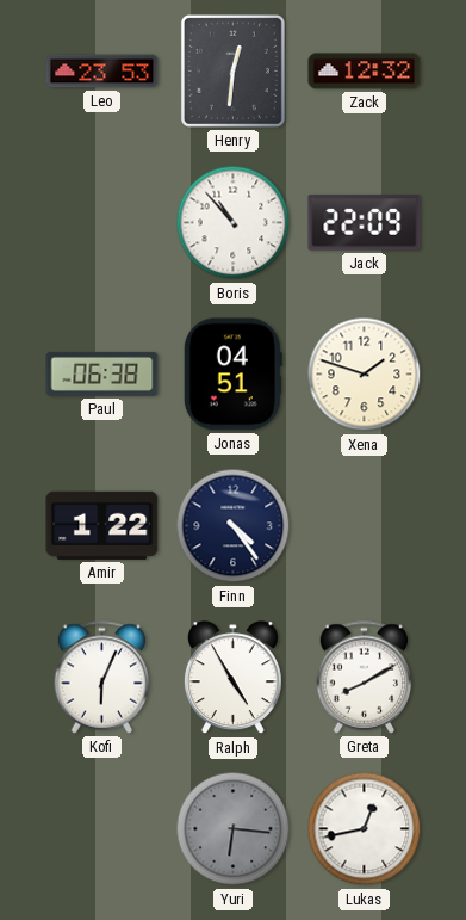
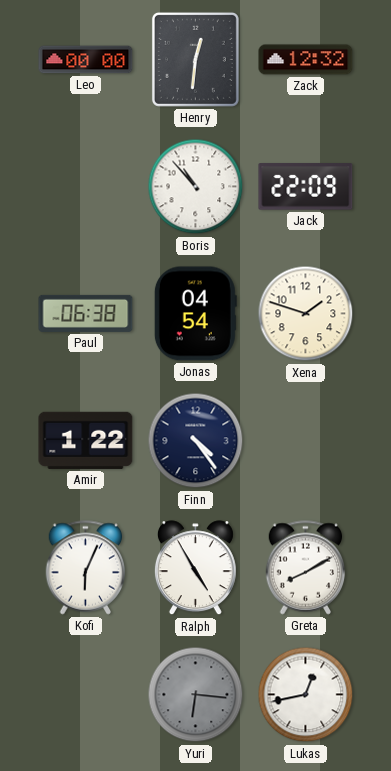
Leo: 23:53 -> 00:00
Jonas: 04:51 -> 04:54
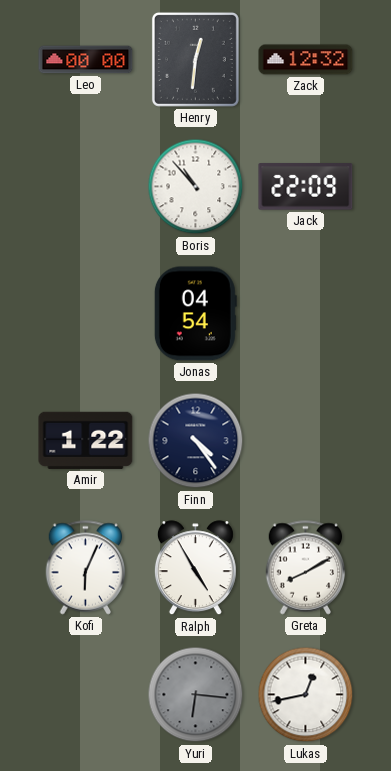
Paul: 06:38 -> none
Xena: 1:48 -> none
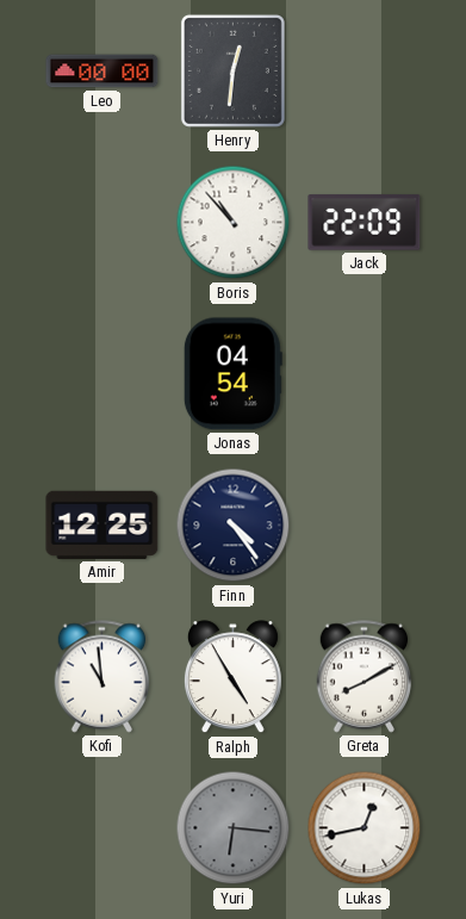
Zack: 12:32 -> none
Amir: 1:22 -> 12:25
Kofi: 6:04 -> 10:59
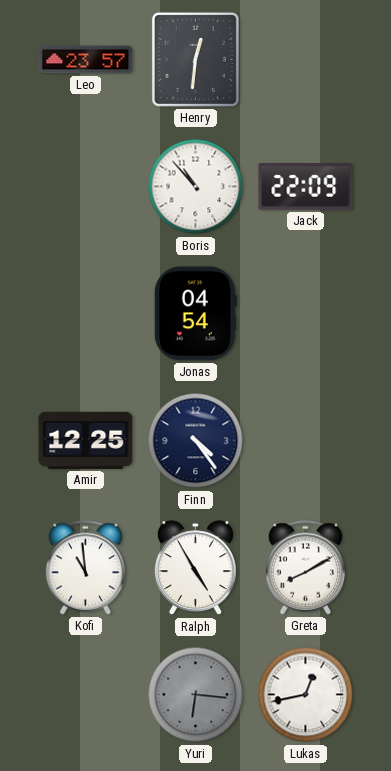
Leo: 00:00 -> 23:57
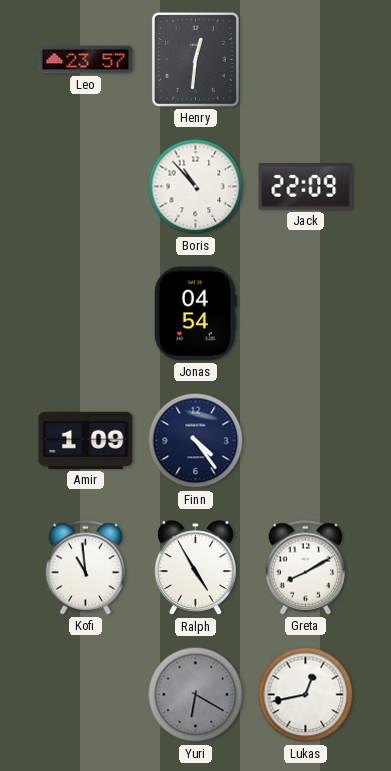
Amir: 12:25 -> 1:09
Yuri: 6:16 -> 6:20
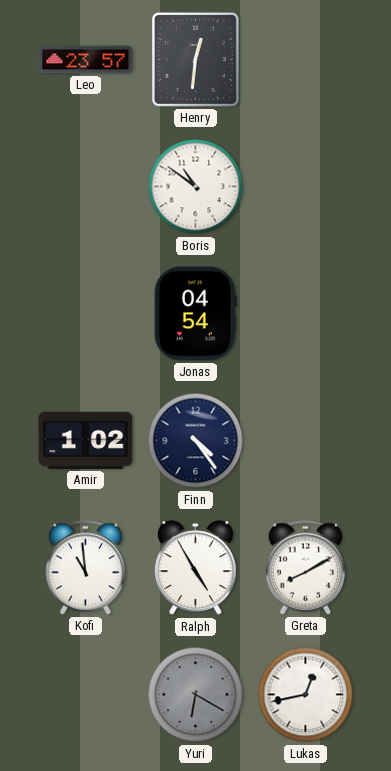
Boris: 10:53 -> 10:51
Jack: 22:09 -> none
Amir: 1:09 -> 1:02
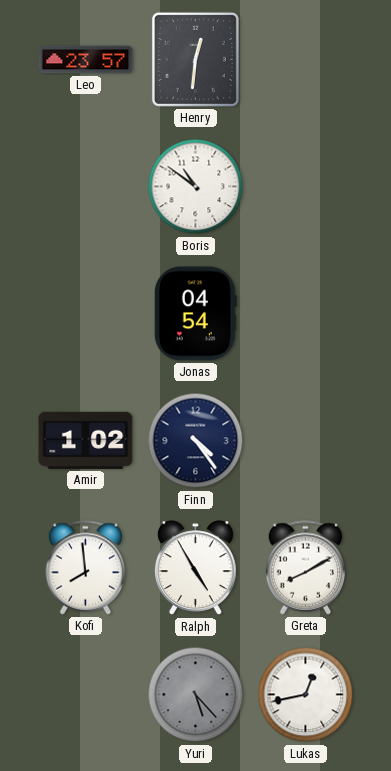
Kofi: 10:59 -> 7:59
Yuri: 6:20 -> 5:23
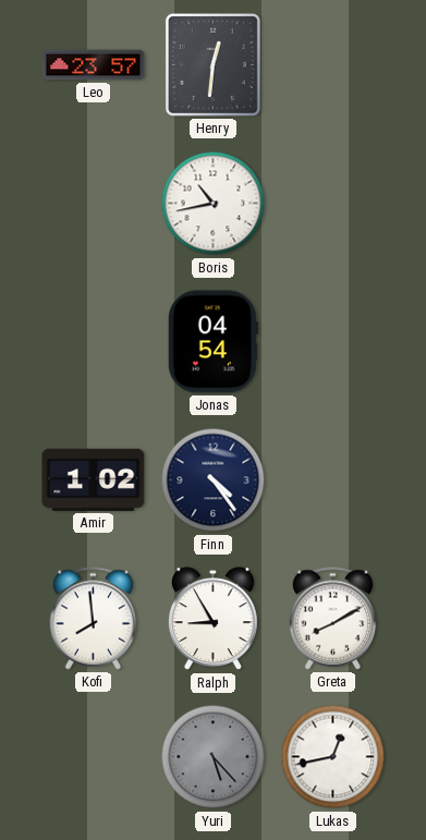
Boris: 10:51 -> 10:43
Ralph: 4:55 -> 8:55
